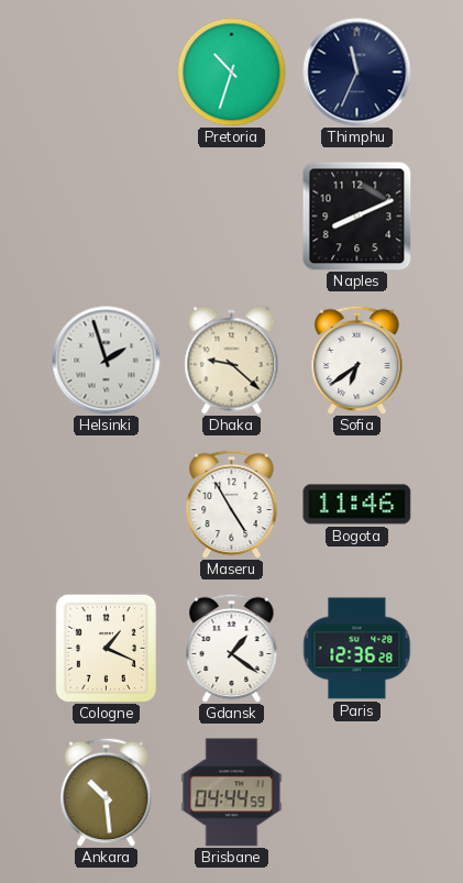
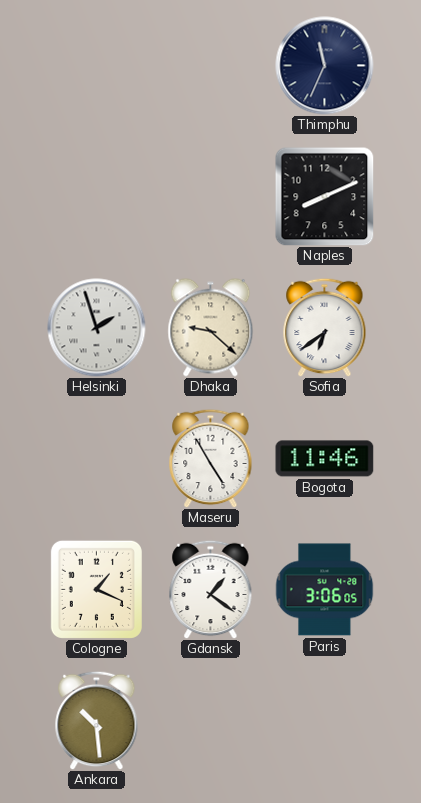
Pretoria: 10:33 -> none
Paris: 12:36 -> 3:06
Brisbane: 04:44 -> none
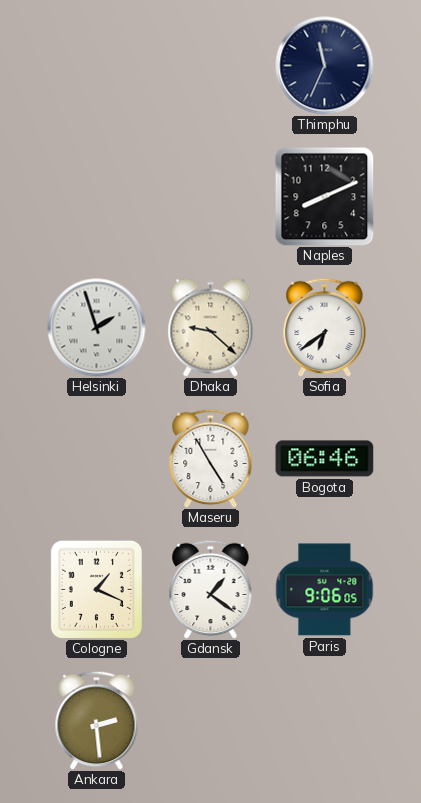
Bogota: 11:46 -> 06:46
Paris: 3:06 -> 9:06
Ankara: 10:29 -> 2:29
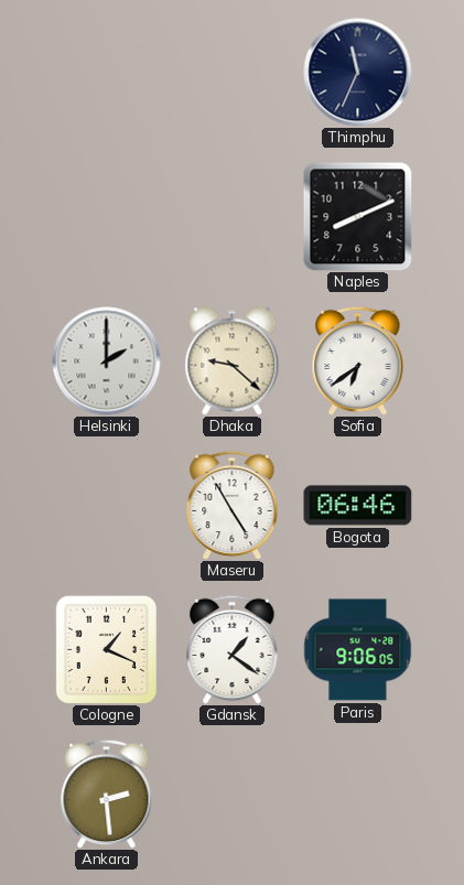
Helsinki: 1:57 -> 2:00
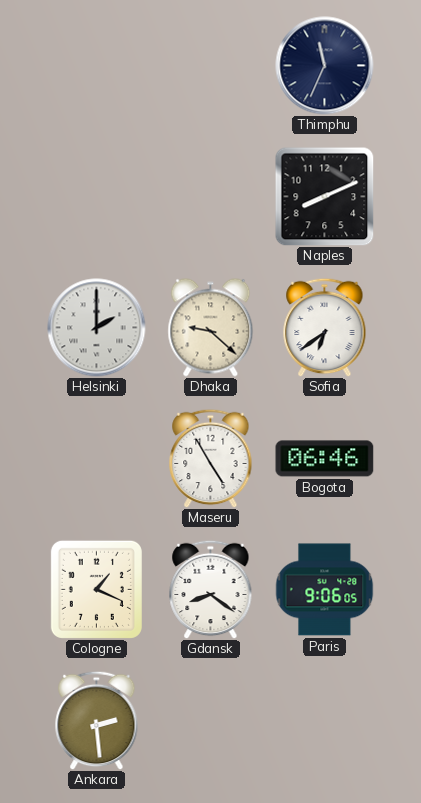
Gdansk: 1:21 -> 8:21
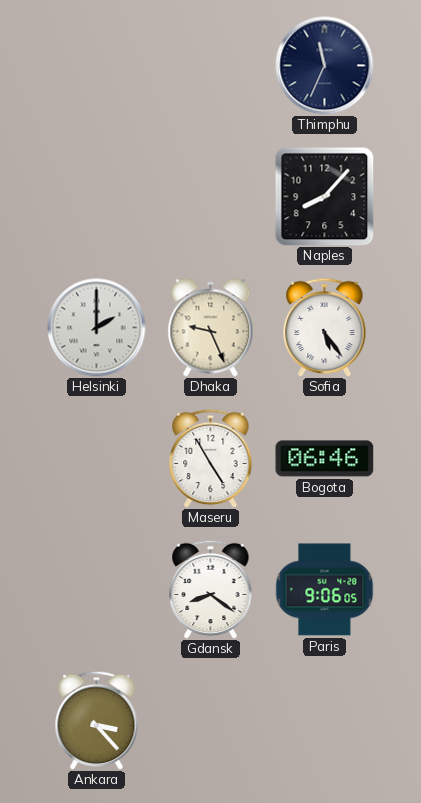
Naples: 8:11 -> 8:07
Dhaka: 9:22 -> 9:26
Sofia: 6:39 -> 5:24
Cologne: 1:19 -> none
Ankara: 2:29 -> 3:23
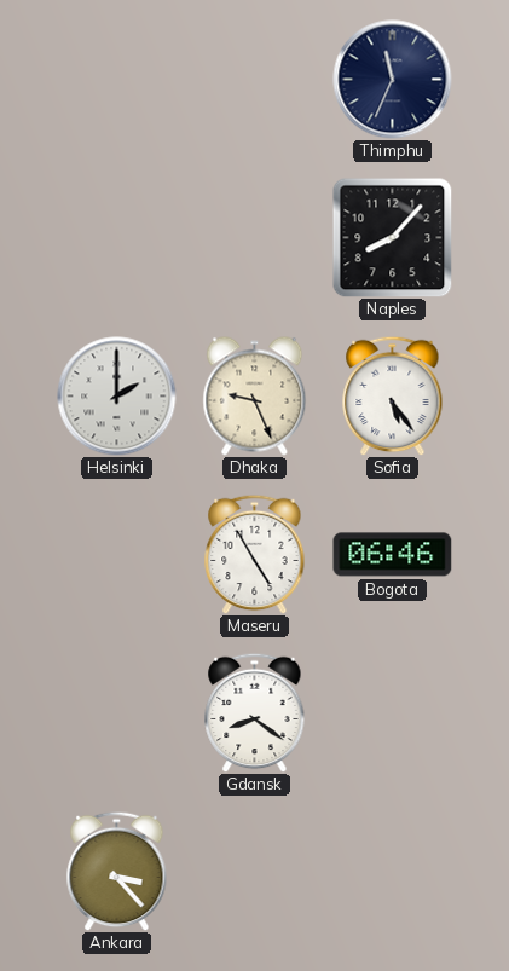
Paris: 9:06 -> none
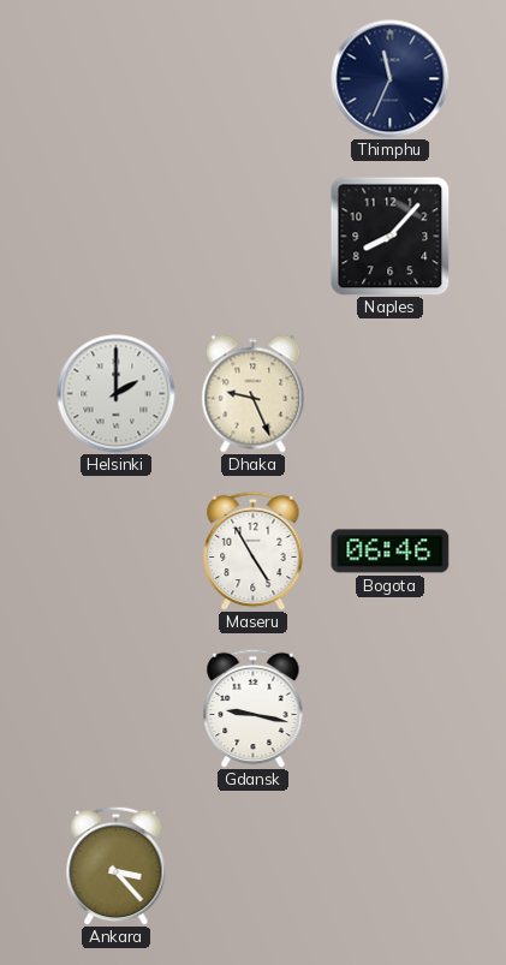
Sofia: 5:24 -> none
Gdansk: 8:21 -> 9:17
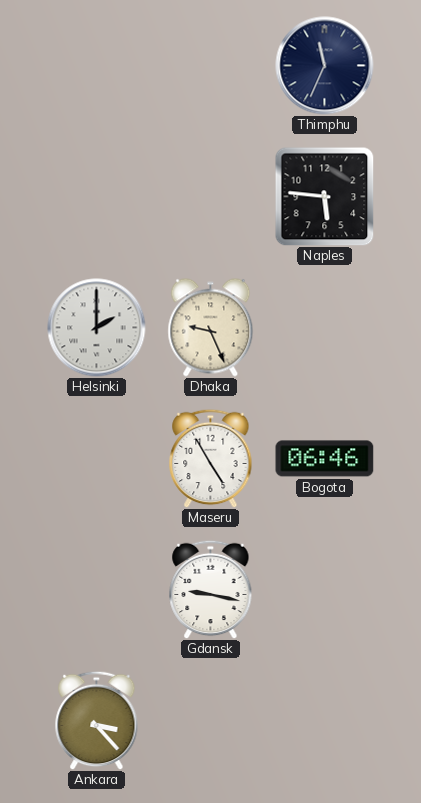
Naples: 8:07 -> 5:46
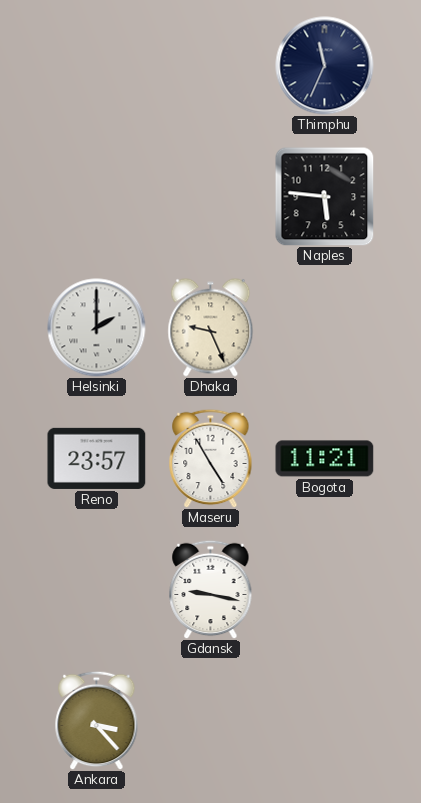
Reno: none -> 23:57
Bogota: 06:46 -> 11:21
